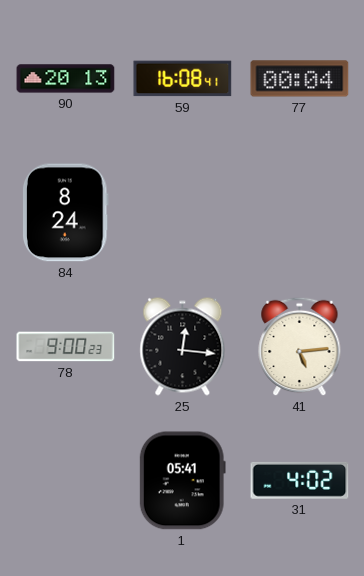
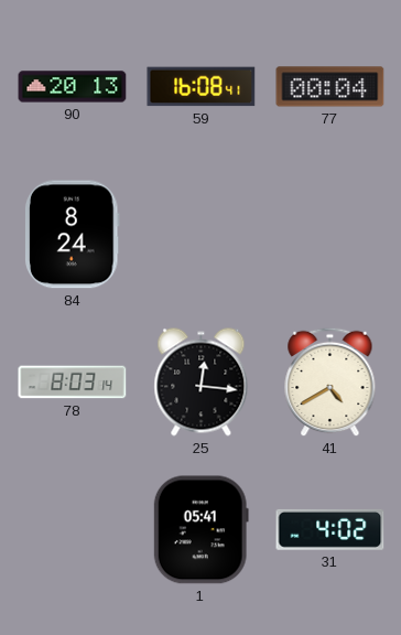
78: 9:00 -> 8:03
41: 5:14 -> 4:40
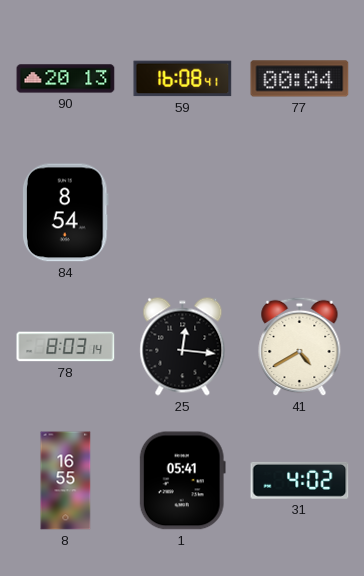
84: 8:24 -> 8:54
8: none -> 16:55
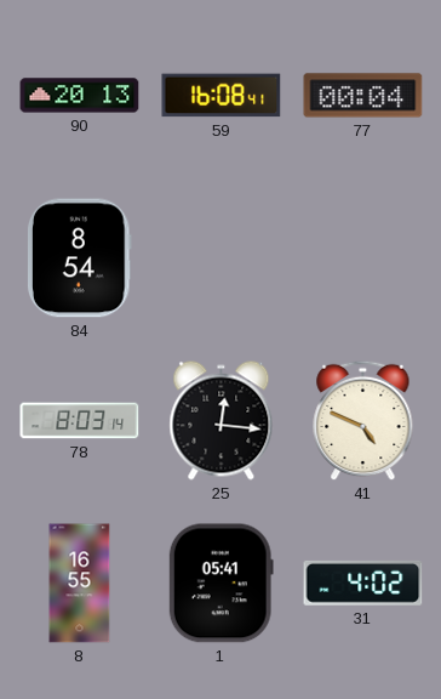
41: 4:40 -> 4:49
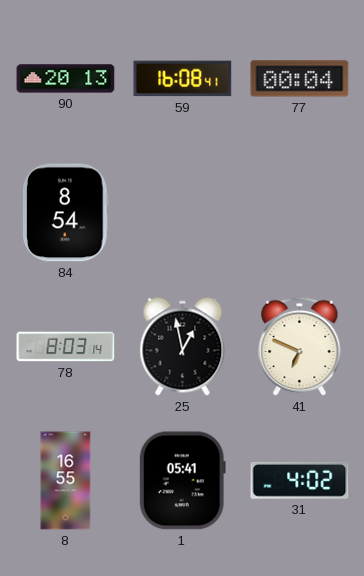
25: 12:16 -> 12:58
41: 4:49 -> 6:49
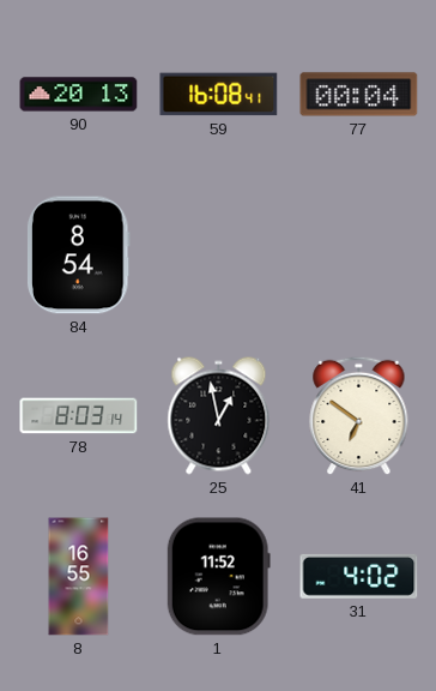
41: 6:49 -> 6:51
1: 05:41 -> 11:52
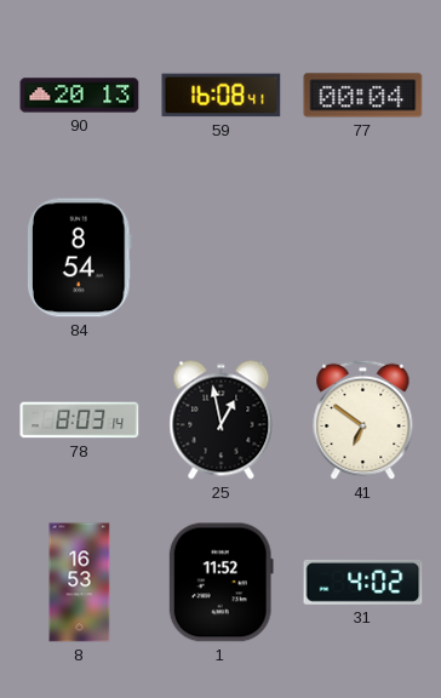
8: 16:55 -> 16:53
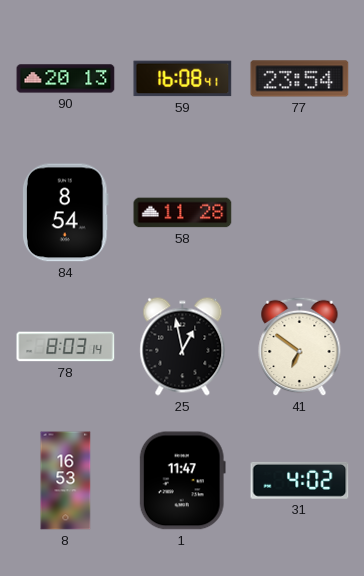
77: 00:04 -> 23:54
58: none -> 11:28
1: 11:52 -> 11:47
